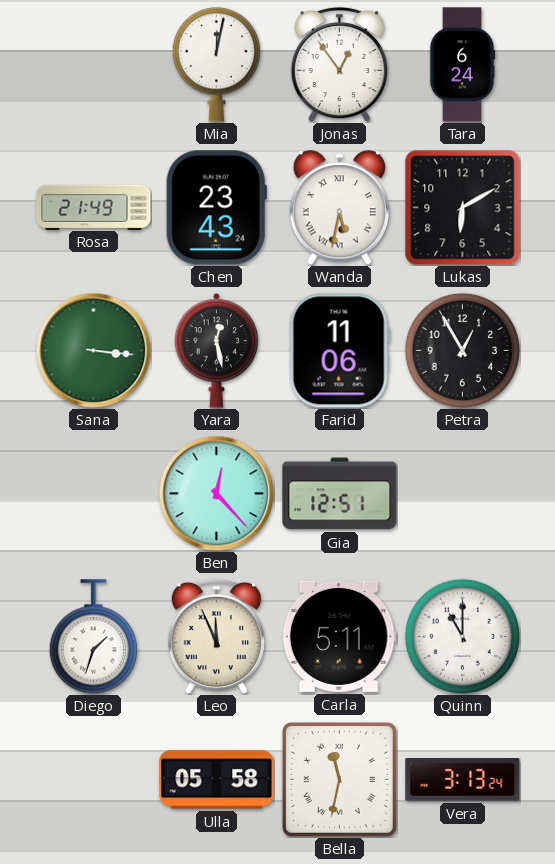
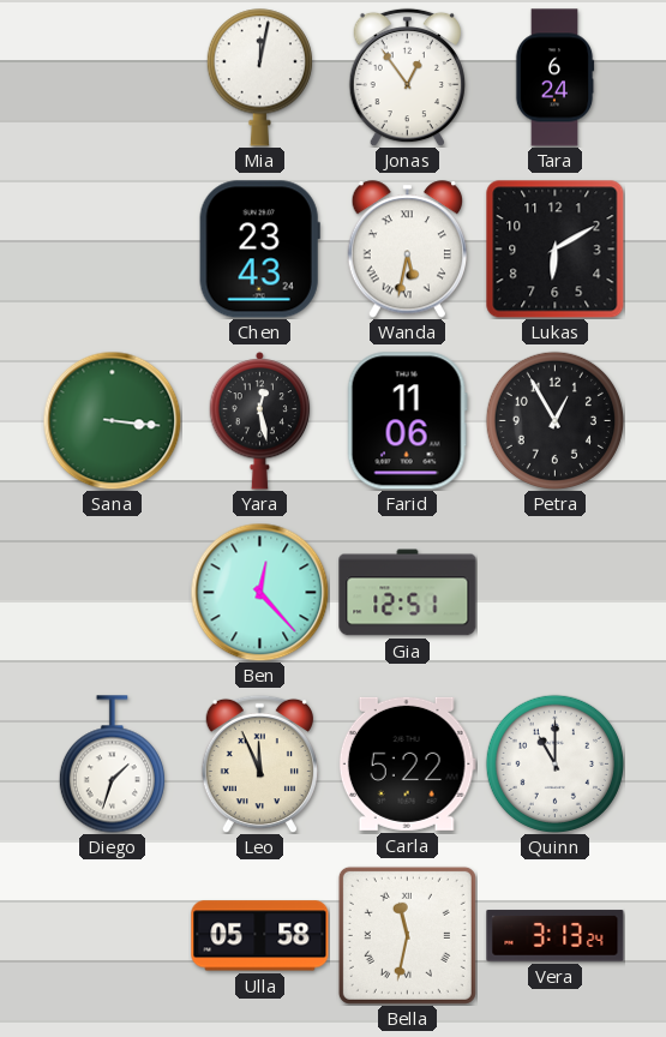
Rosa: 21:49 -> none
Carla: 5:11 -> 5:22
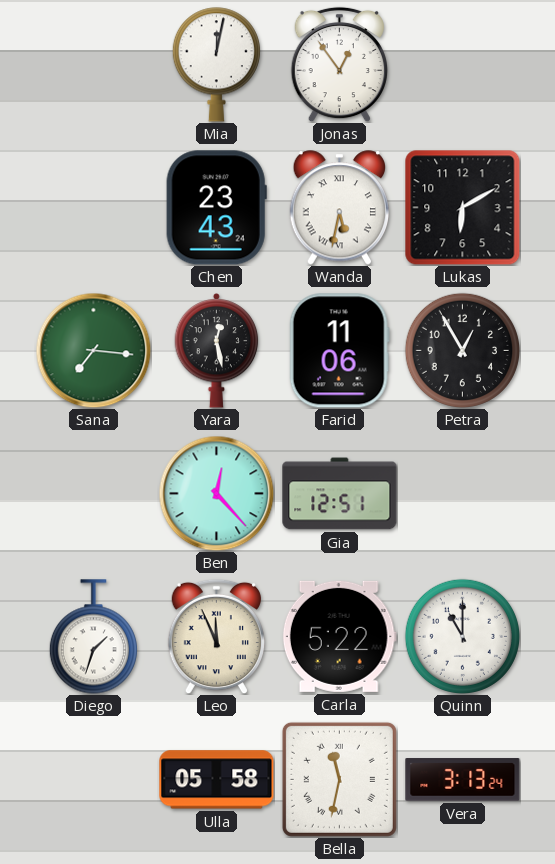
Tara: 6:24 -> none
Sana: 3:16 -> 7:16
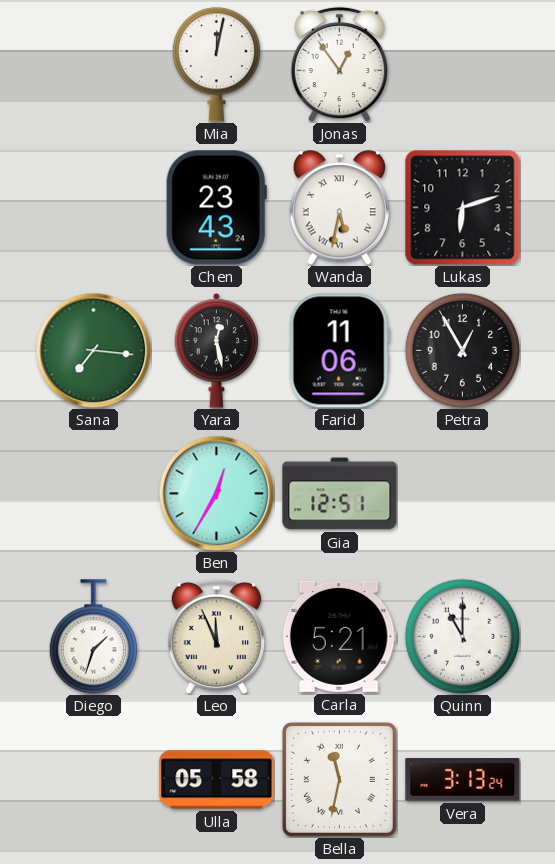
Lukas: 6:10 -> 6:12
Ben: 12:23 -> 12:35
Carla: 5:22 -> 5:21
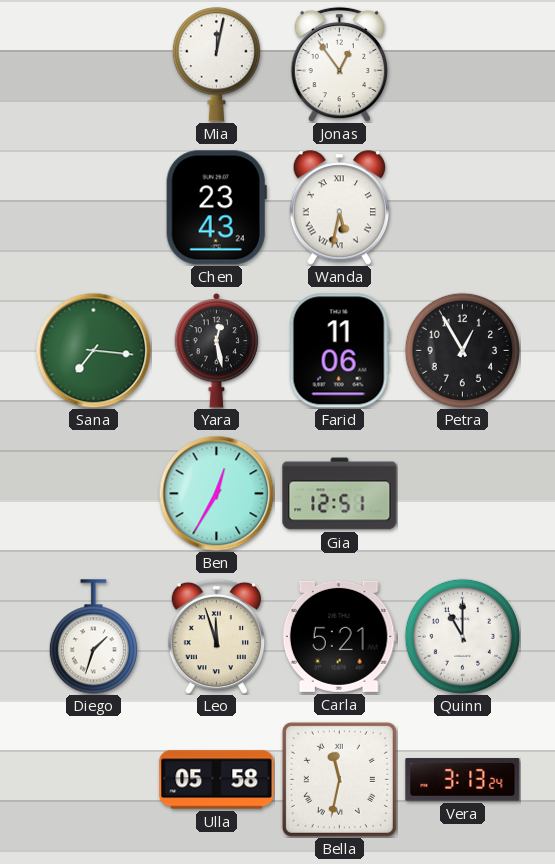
Lukas: 6:12 -> none
Leo: 11:56 -> 11:57
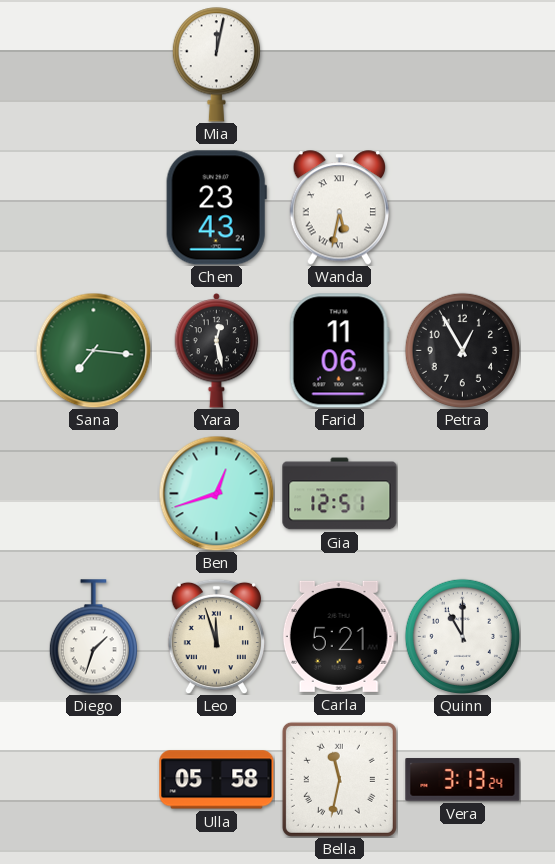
Jonas: 12:54 -> none
Ben: 12:35 -> 12:42
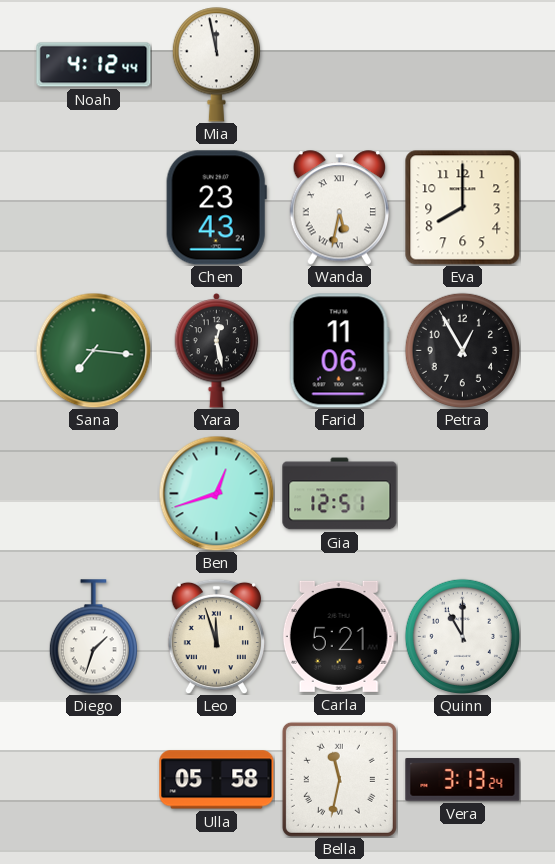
Noah: none -> 4:12
Mia: 12:02 -> 11:58
Eva: none -> 8:00
